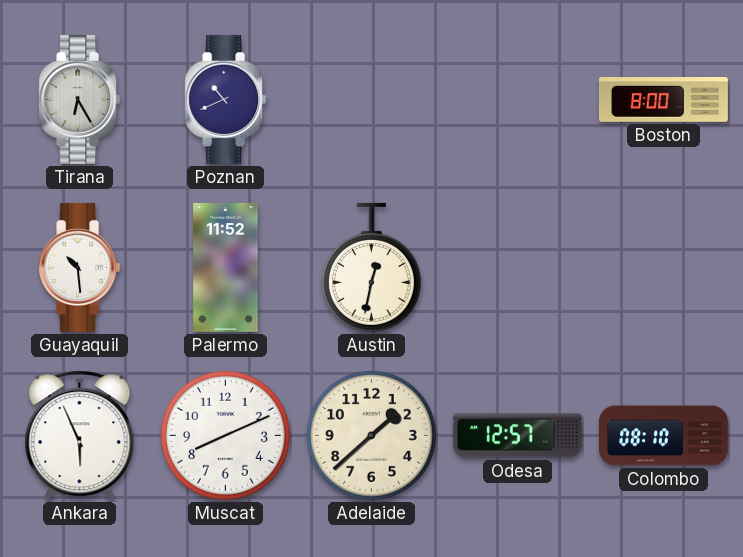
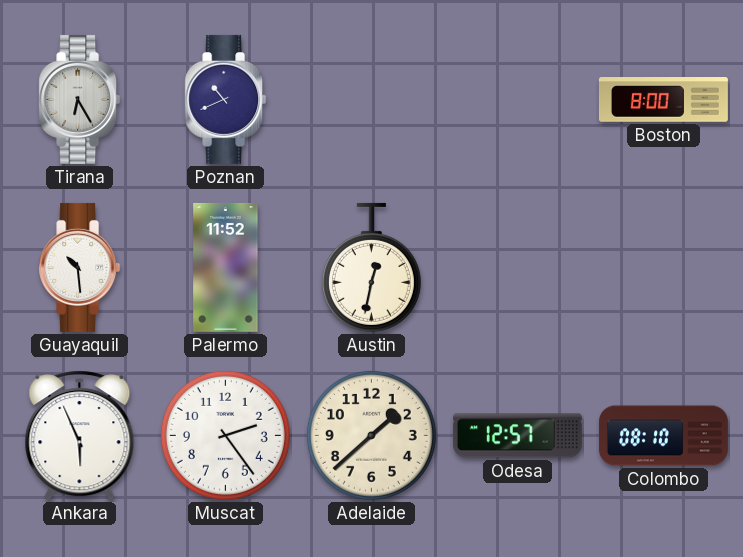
Muscat: 8:11 -> 2:24
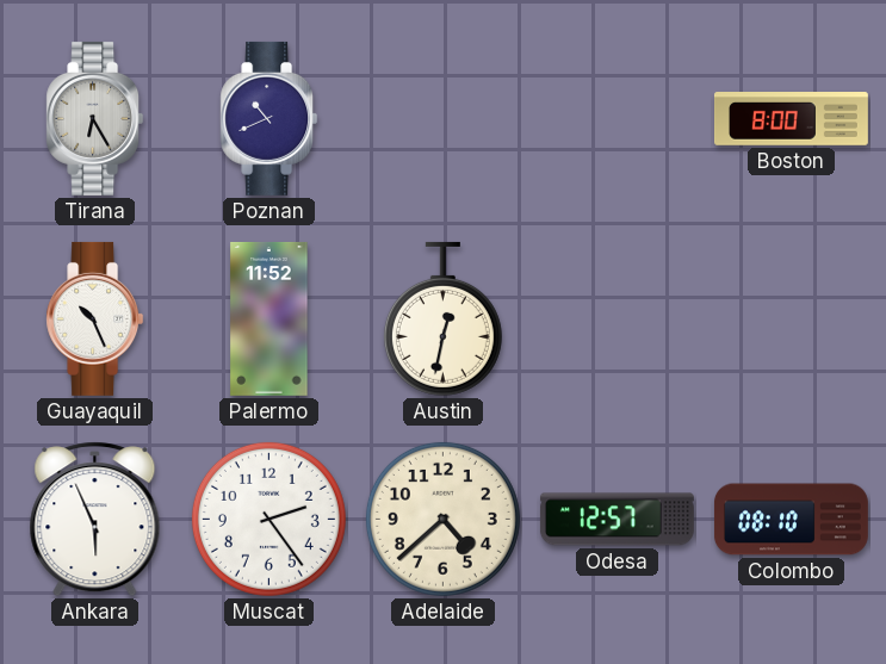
Guayaquil: 10:29 -> 10:26
Adelaide: 1:38 -> 4:38
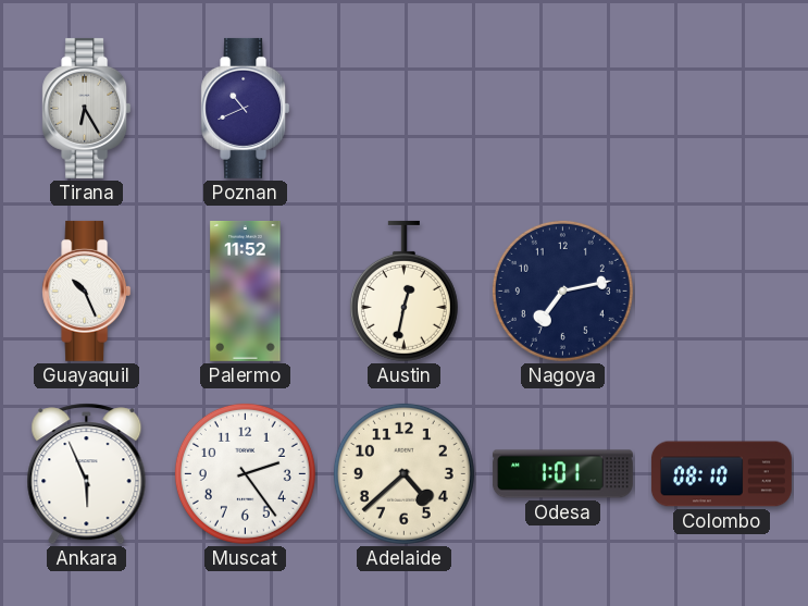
Boston: 8:00 -> none
Nagoya: none -> 7:13
Odesa: 12:57 -> 1:01
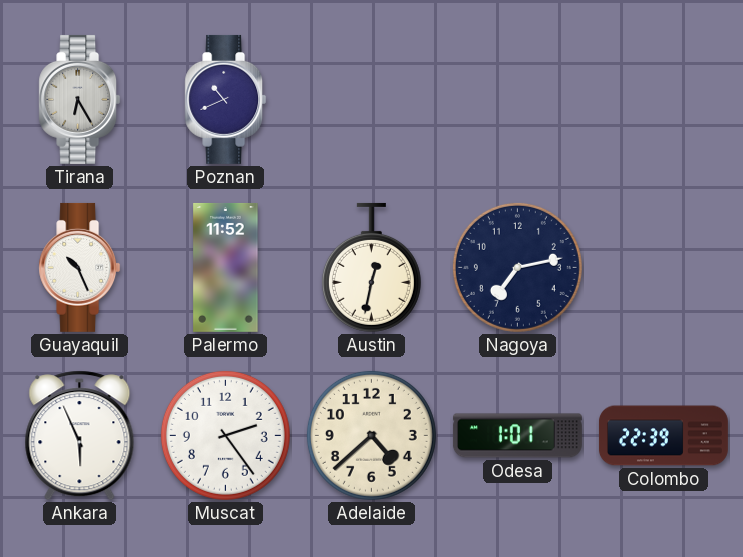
Colombo: 08:10 -> 22:39
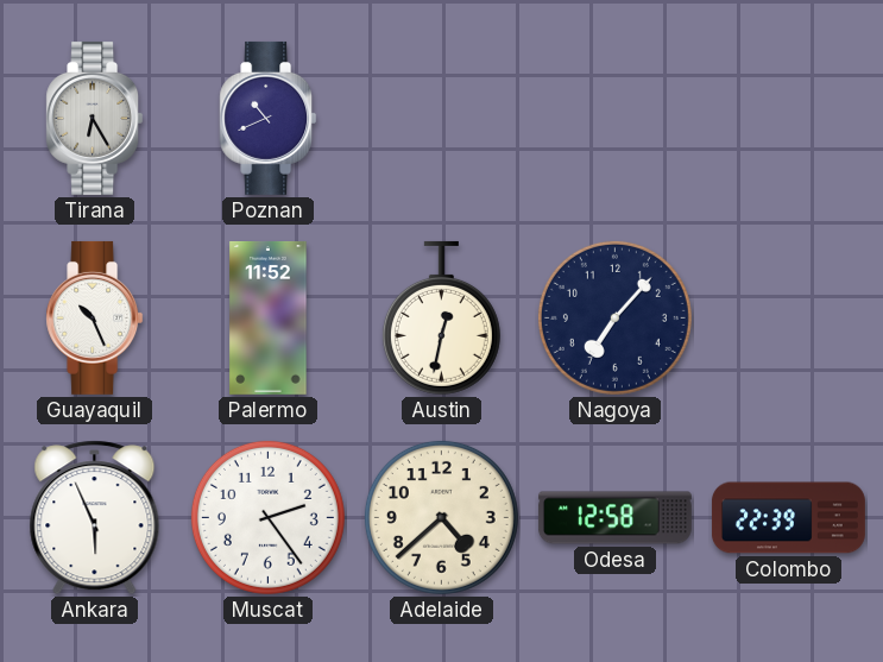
Nagoya: 7:13 -> 7:07
Odesa: 1:01 -> 12:58
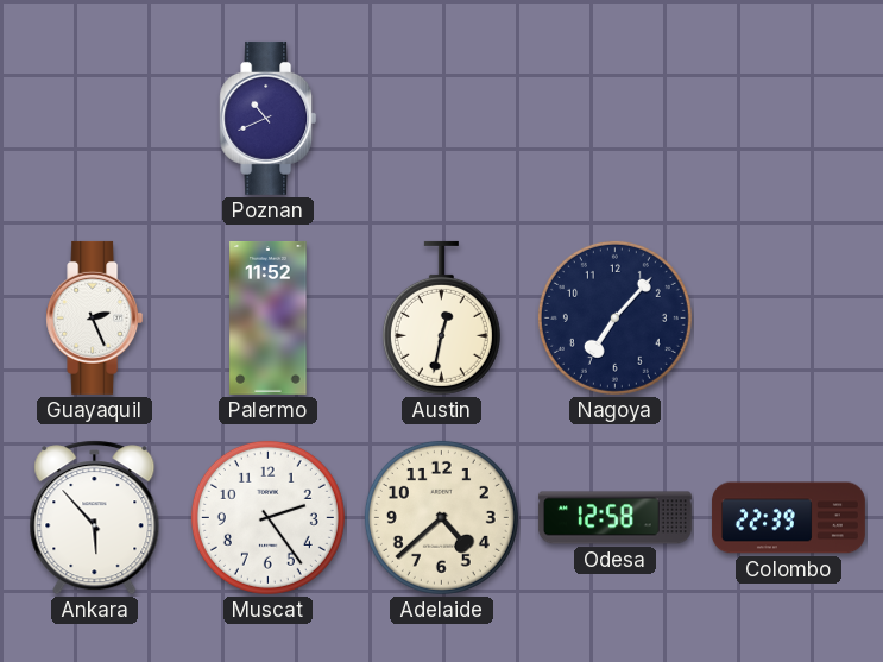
Tirana: 6:25 -> none
Guayaquil: 10:26 -> 2:26
Ankara: 5:56 -> 5:53
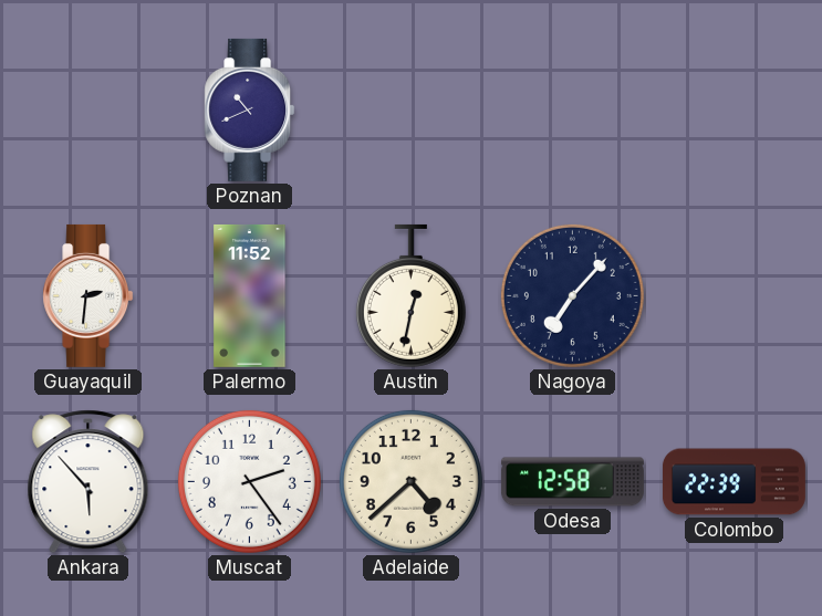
Guayaquil: 2:26 -> 2:31
